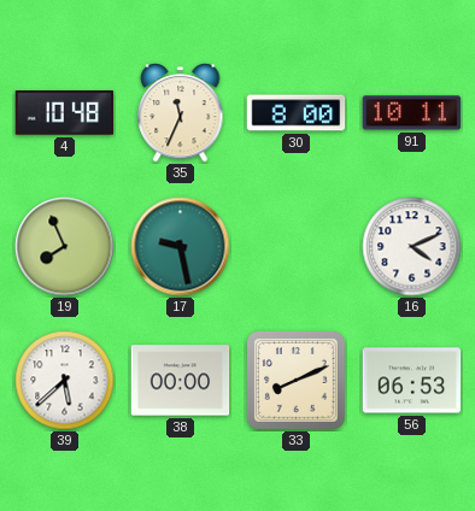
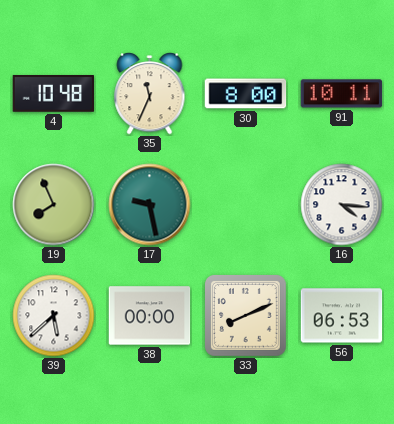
16: 4:11 -> 4:16
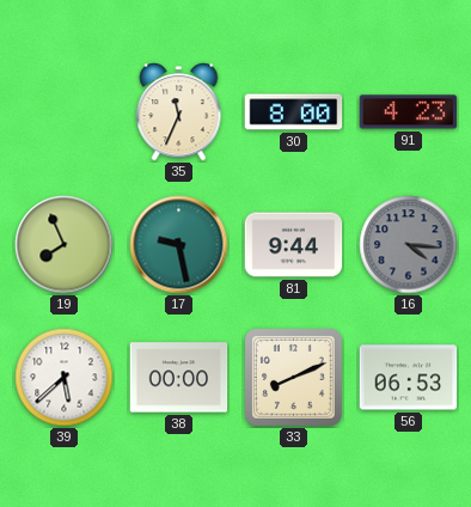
4: 10:48 -> none
91: 10:11 -> 4:23
81: none -> 9:44
16 dial: white -> grey
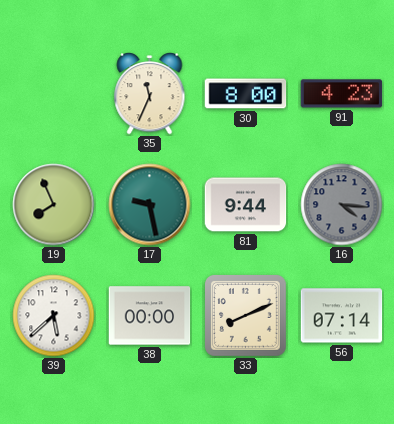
56: 06:53 -> 07:14
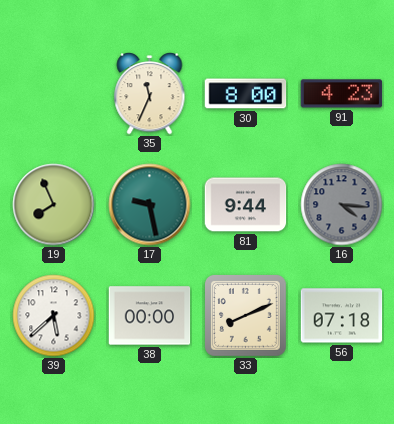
56: 07:14 -> 07:18
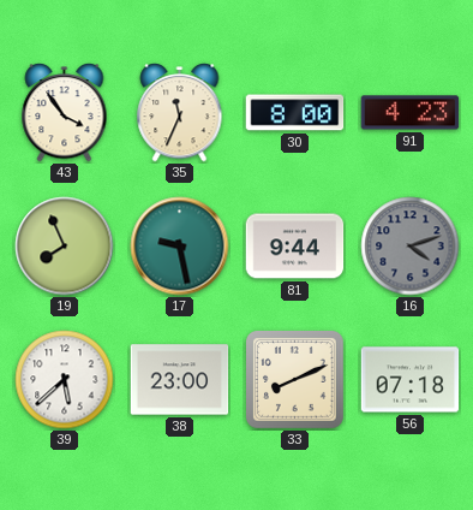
43: none -> 3:54
16: 4:16 -> 4:12
38: 00:00 -> 23:00
